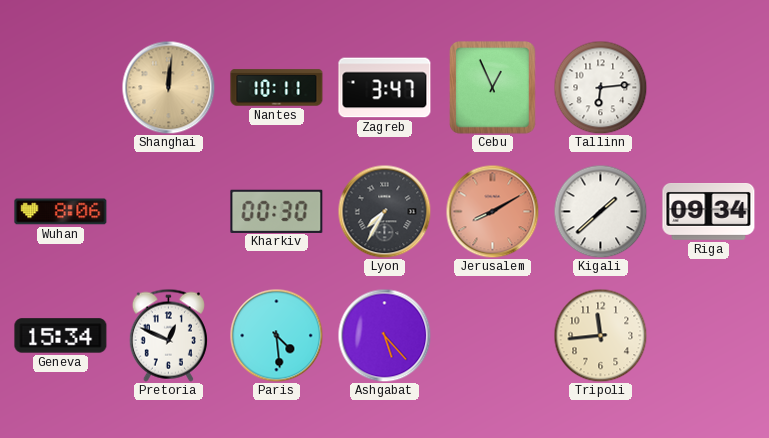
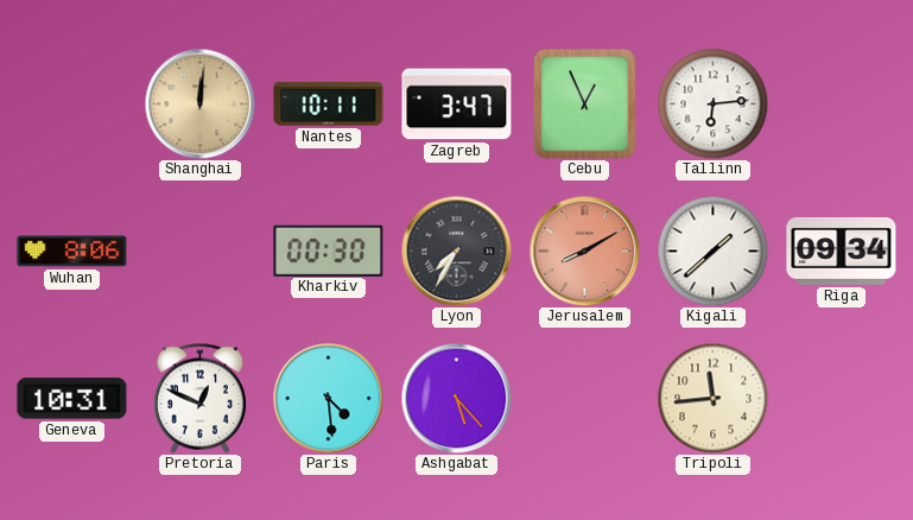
Geneva: 15:34 -> 10:31
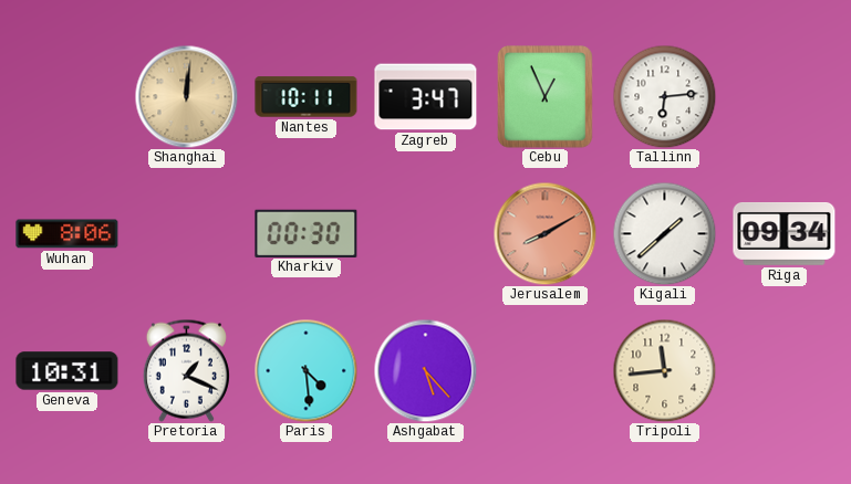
Lyon: 7:35 -> none
Pretoria: 12:49 -> 1:19
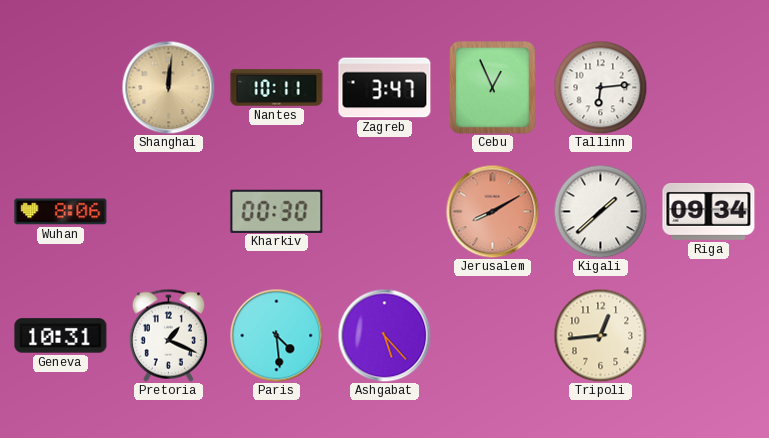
Tripoli: 11:44 -> 12:44
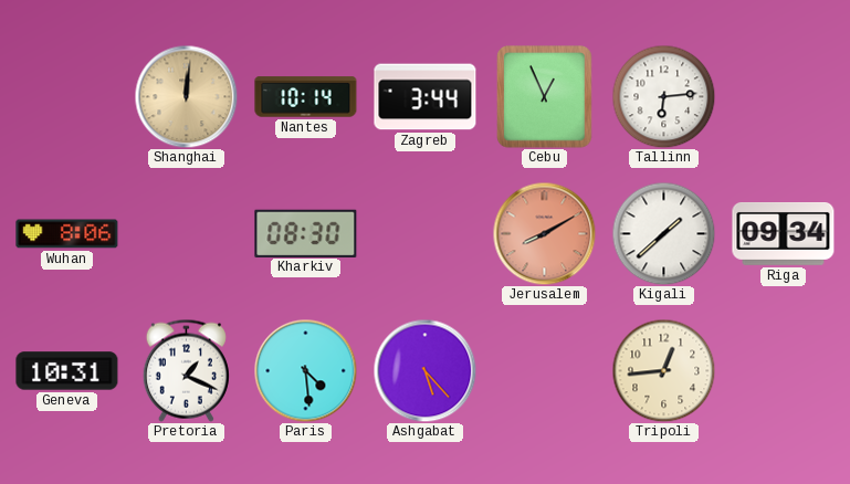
Nantes: 10:11 -> 10:14
Zagreb: 3:47 -> 3:44
Kharkiv: 00:30 -> 08:30
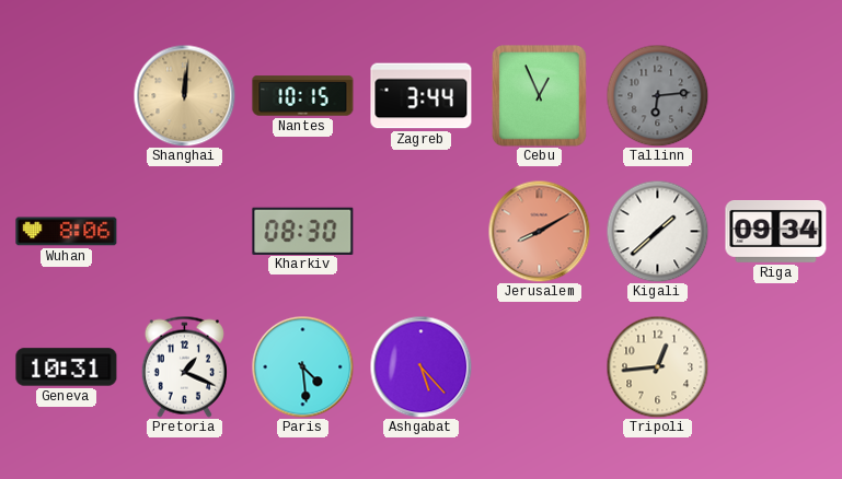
Nantes: 10:14 -> 10:15
Tallinn dial: white -> grey
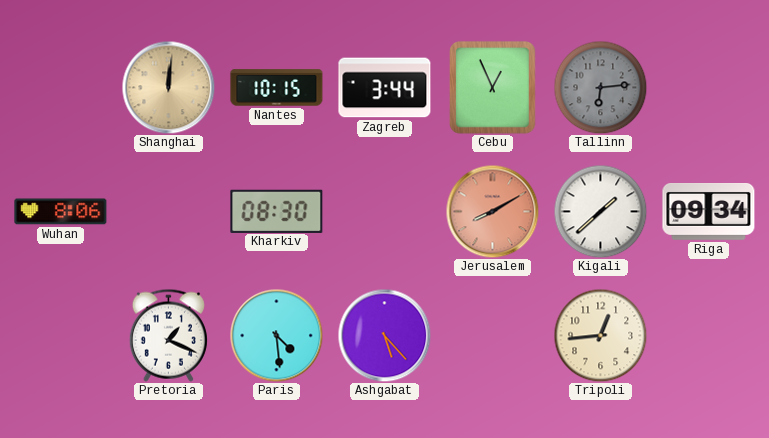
Geneva: 10:31 -> none
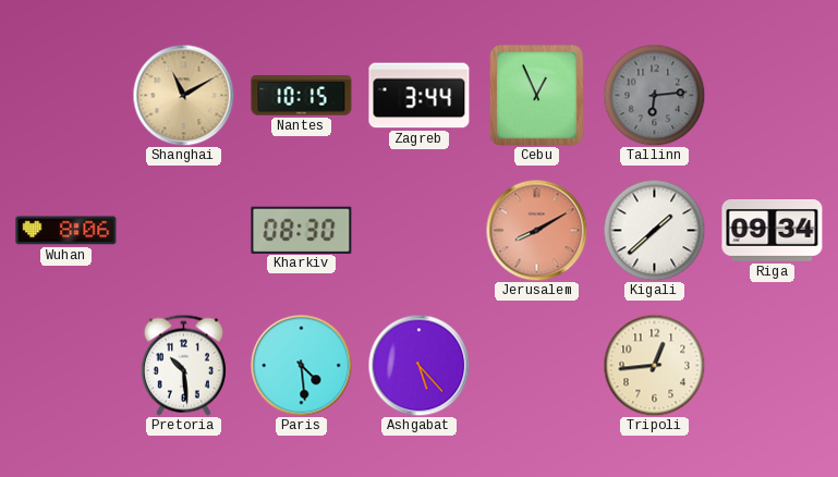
Shanghai: 12:01 -> 11:10
Pretoria: 1:19 -> 10:29
